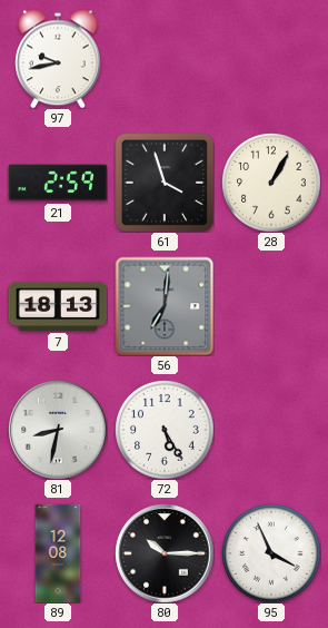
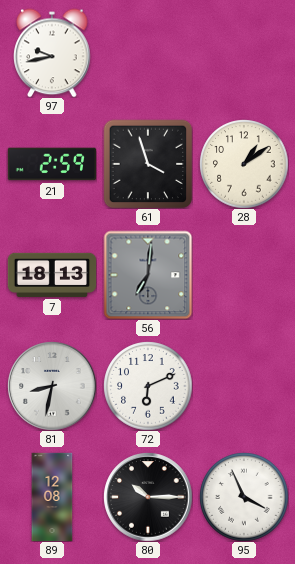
28: 1:05 -> 1:09
72: 5:25 -> 6:11
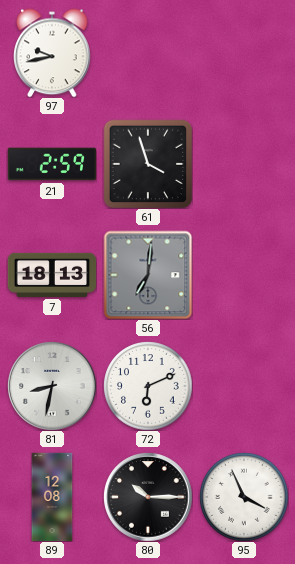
28: 1:09 -> none
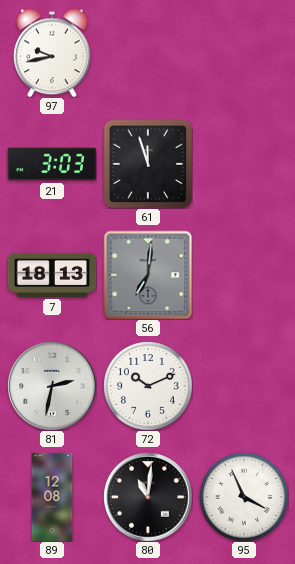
21: 2:59 -> 3:03
61: 3:57 -> 11:57
81: 8:32 -> 2:32
72: 6:11 -> 10:11
80: 10:15 -> 11:01
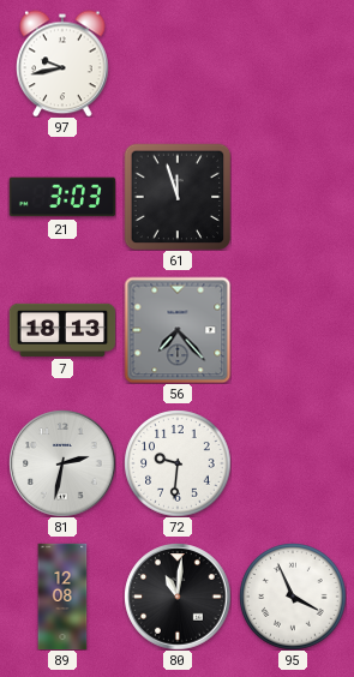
56: 7:01 -> 7:23
72: 10:11 -> 9:31
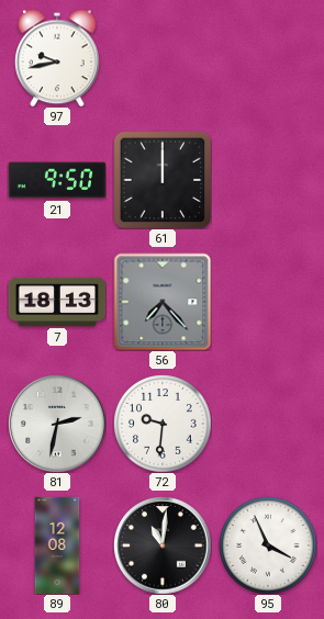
21: 3:03 -> 9:50
61: 11:57 -> 12:00
